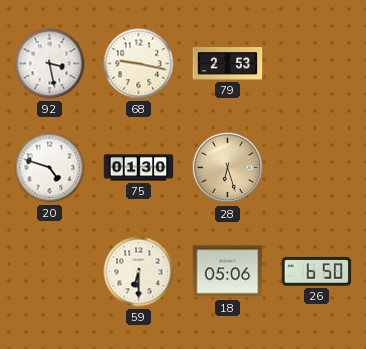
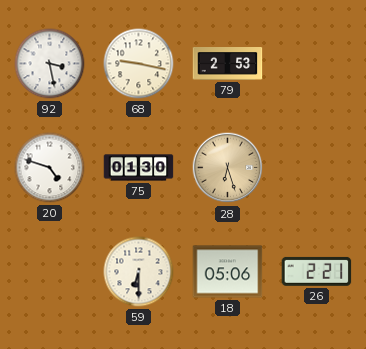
26: 6:50 -> 2:21
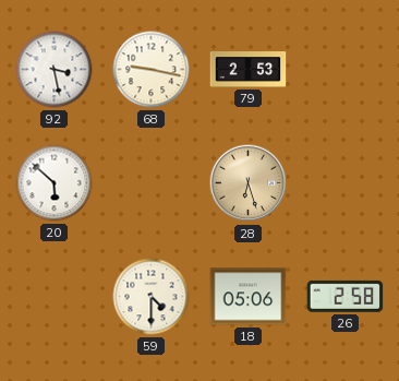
20: 4:48 -> 5:52
75: 01:30 -> none
59: 6:30 -> 4:30
26: 2:21 -> 2:58
